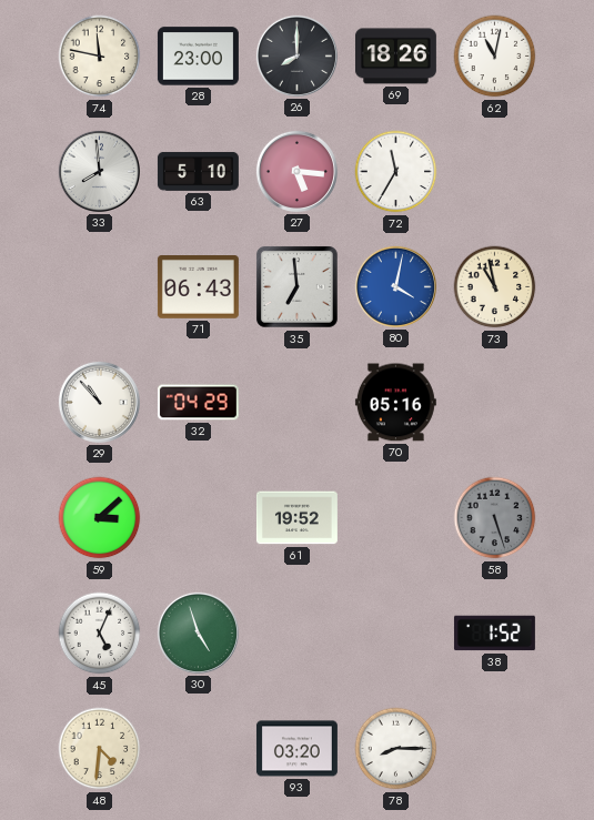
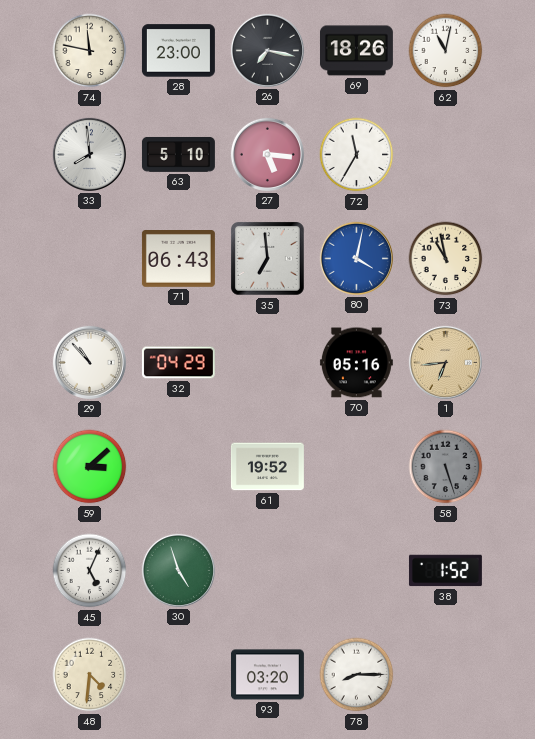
26: 8:00 -> 7:17
1: none -> 6:44
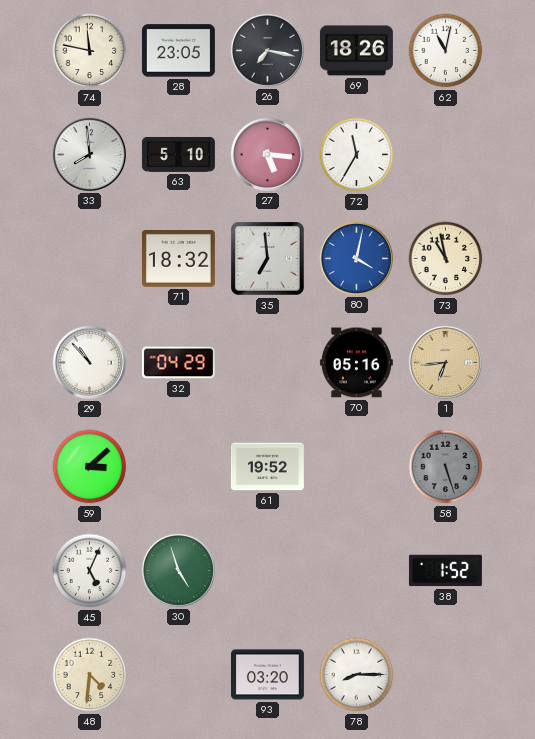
28: 23:00 -> 23:05
71: 06:43 -> 18:32
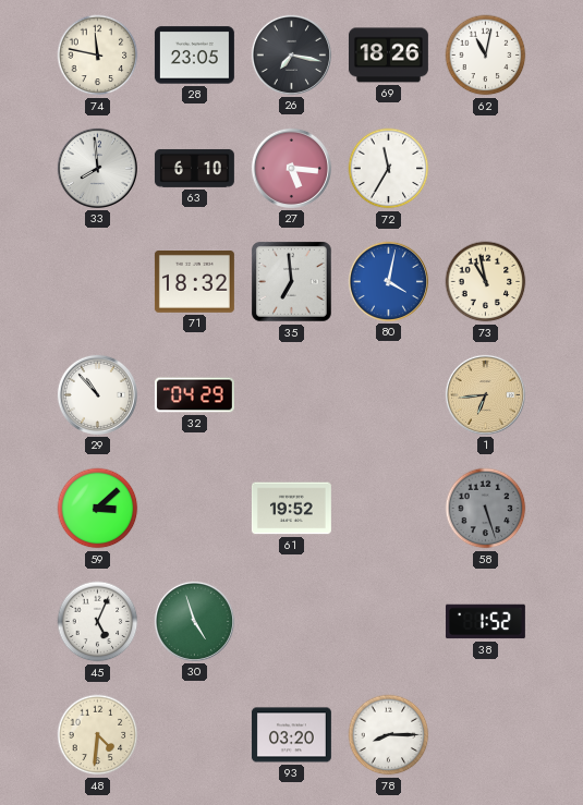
63: 5:10 -> 6:10
70: 05:16 -> none
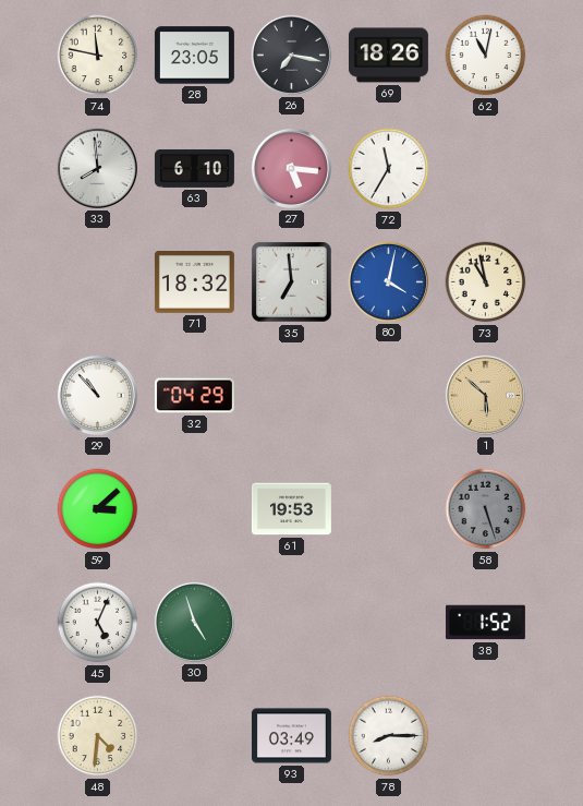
1: 6:44 -> 5:52
61: 19:52 -> 19:53
93: 03:20 -> 03:49
